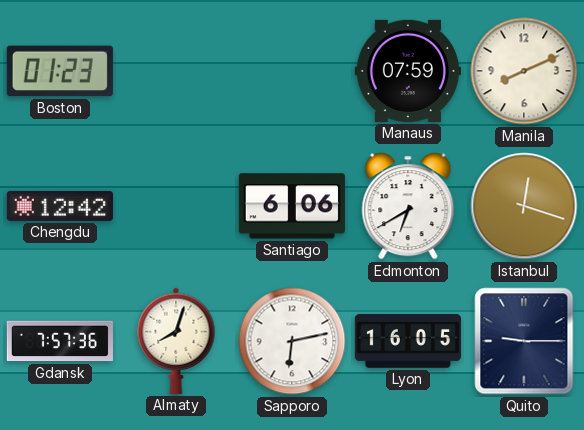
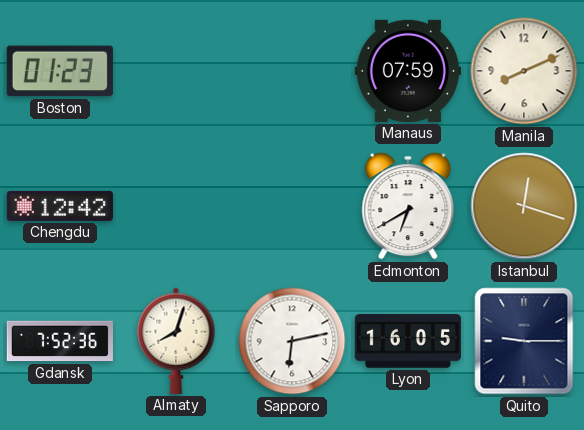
Santiago: 6:06 -> none
Gdansk: 7:57 -> 7:52
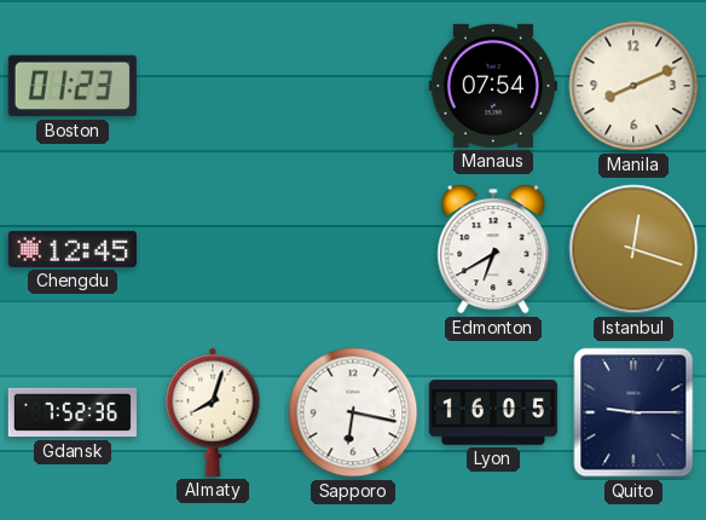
Manaus: 07:59 -> 07:54
Chengdu: 12:42 -> 12:45
Sapporo: 6:13 -> 6:17
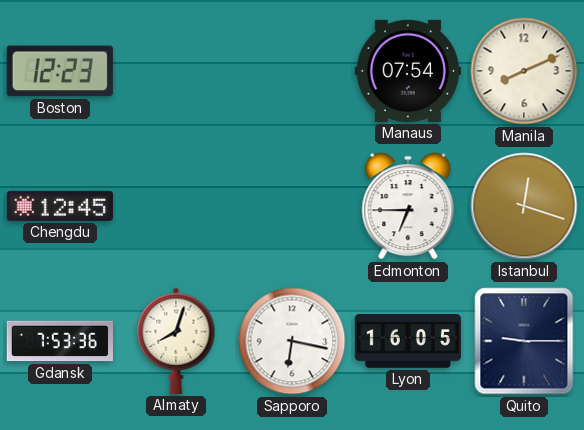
Boston: 01:23 -> 12:23
Edmonton: 6:40 -> 6:45
Gdansk: 7:52 -> 7:53
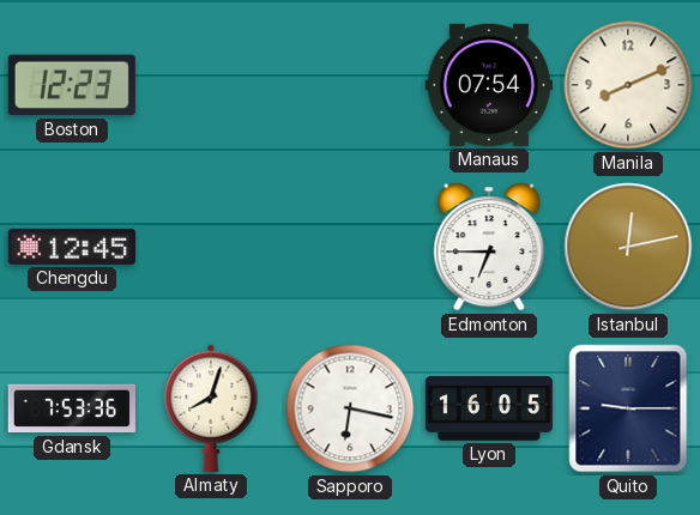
Istanbul: 12:18 -> 12:13
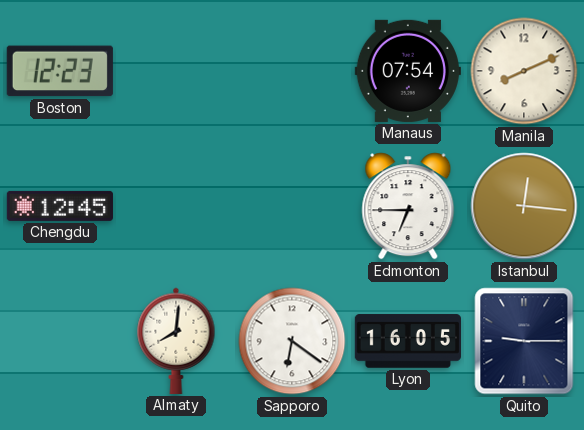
Istanbul: 12:13 -> 12:16
Gdansk: 7:53 -> none
Almaty: 8:03 -> 8:01
Sapporo: 6:17 -> 6:21
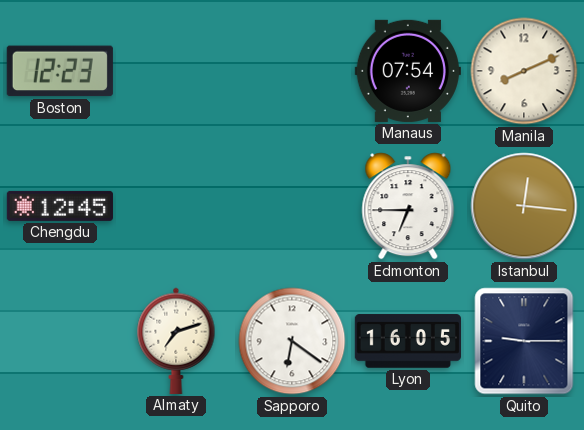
Almaty: 8:01 -> 7:12
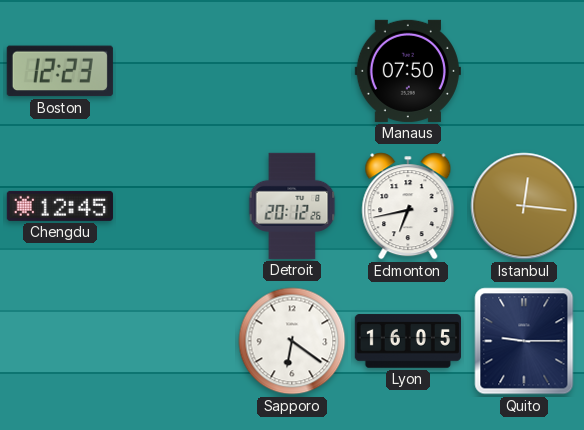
Manaus: 07:54 -> 07:50
Manila: 8:11 -> none
Detroit: none -> 20:12
Edmonton: 6:45 -> 6:43
Almaty: 7:12 -> none
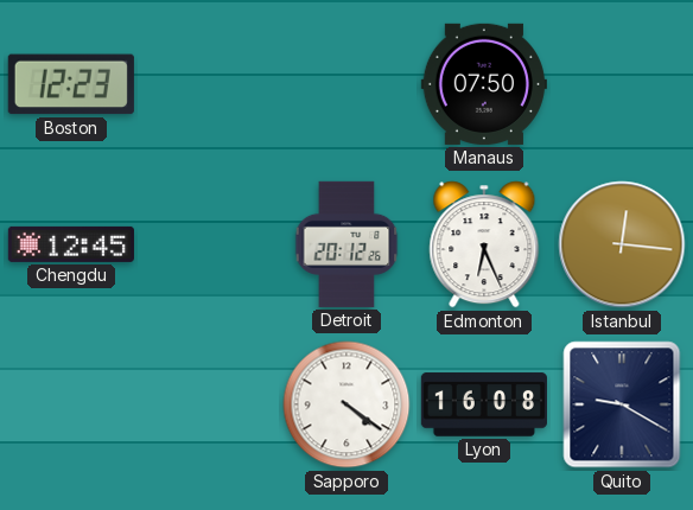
Edmonton: 6:43 -> 6:26
Sapporo: 6:21 -> 4:21
Lyon: 16:05 -> 16:08
Quito: 9:15 -> 9:20
